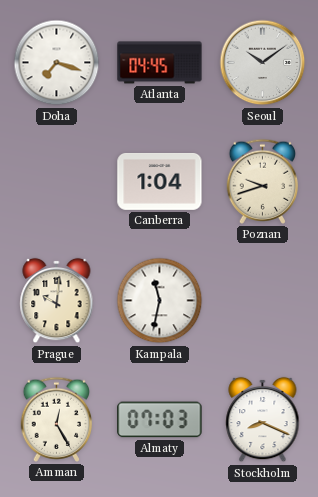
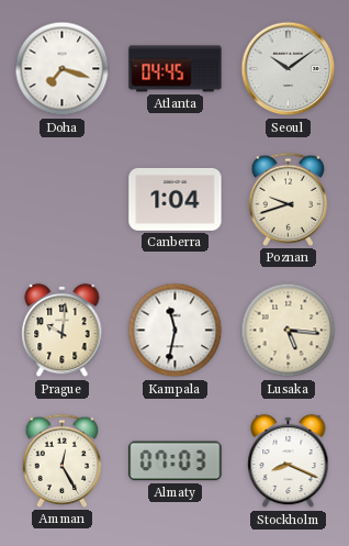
Lusaka: none -> 5:16
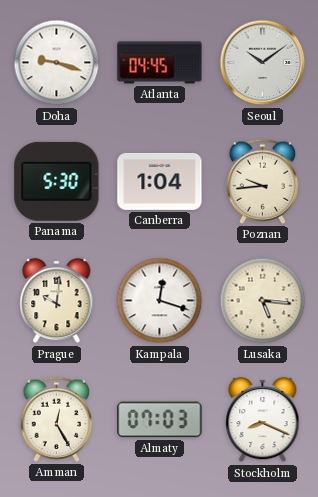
Doha: 7:18 -> 9:18
Panama: none -> 5:30
Poznan: 9:42 -> 9:44
Kampala: 11:32 -> 12:18
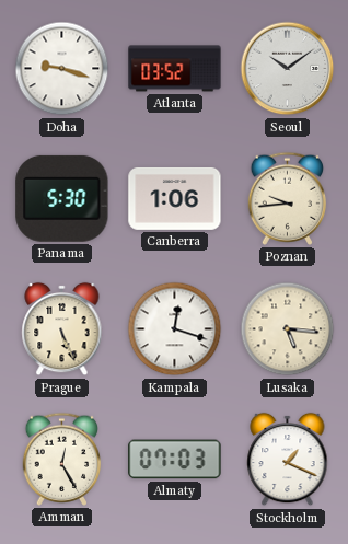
Atlanta: 04:45 -> 03:52
Canberra: 1:04 -> 1:06
Prague: 10:01 -> 5:26
Stockholm: 8:19 -> 1:19
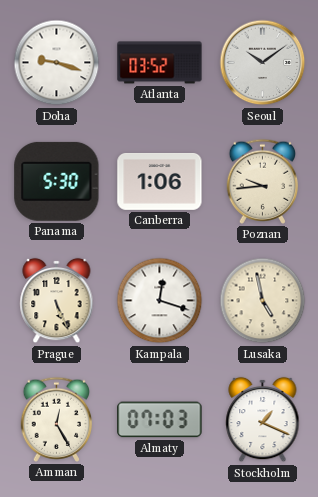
Lusaka: 5:16 -> 4:58
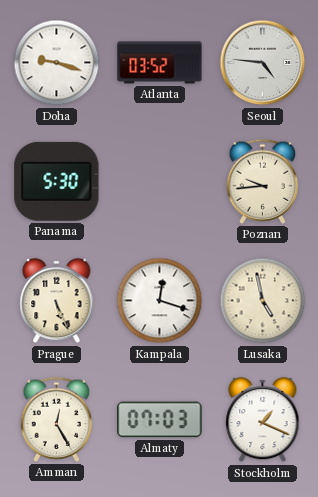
Seoul: 10:09 -> 4:46
Canberra: 1:06 -> none
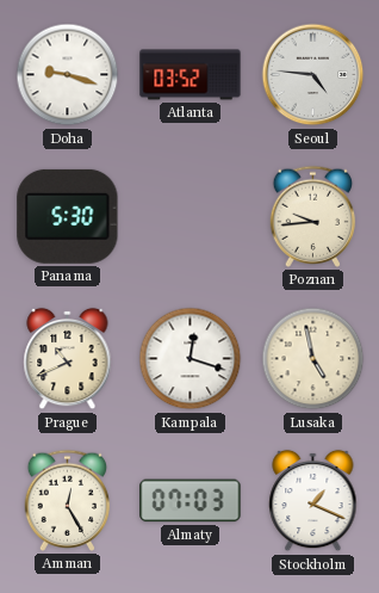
Prague: 5:26 -> 10:41
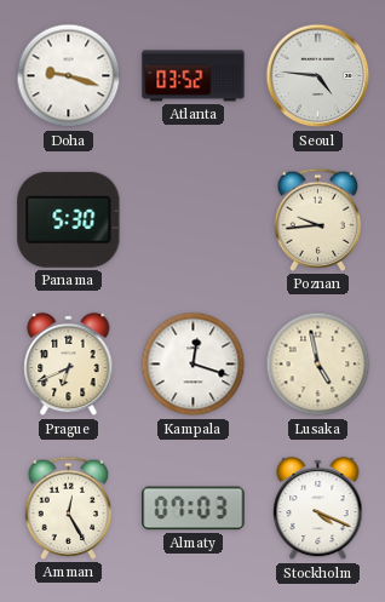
Prague: 10:41 -> 6:41
Stockholm: 1:19 -> 4:19
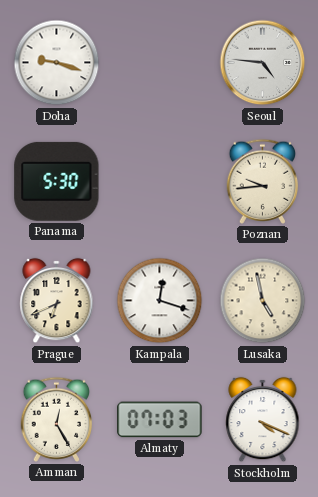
Atlanta: 03:52 -> none
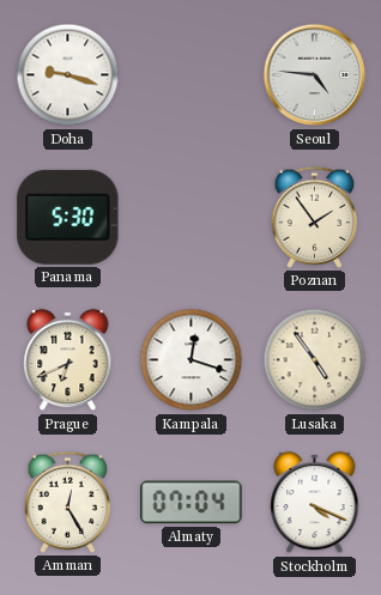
Poznan: 9:44 -> 1:54
Lusaka: 4:58 -> 4:54
Almaty: 07:03 -> 07:04
